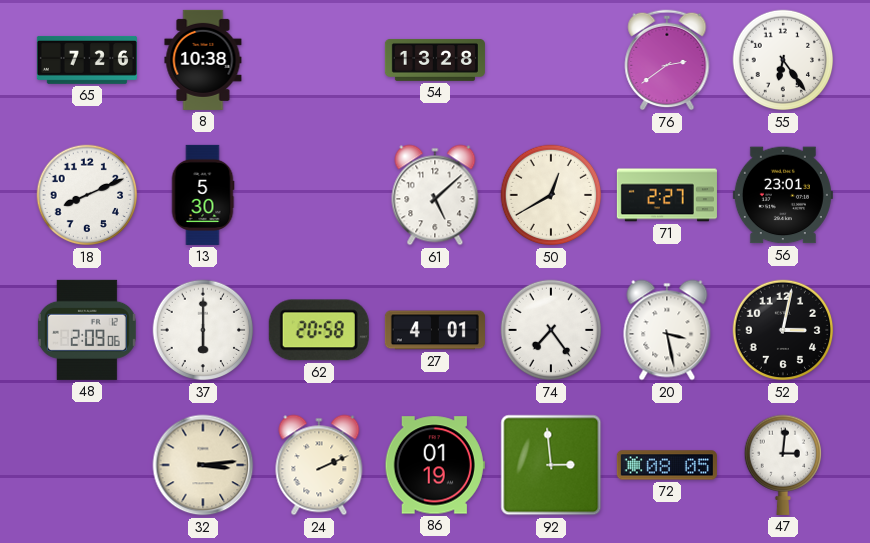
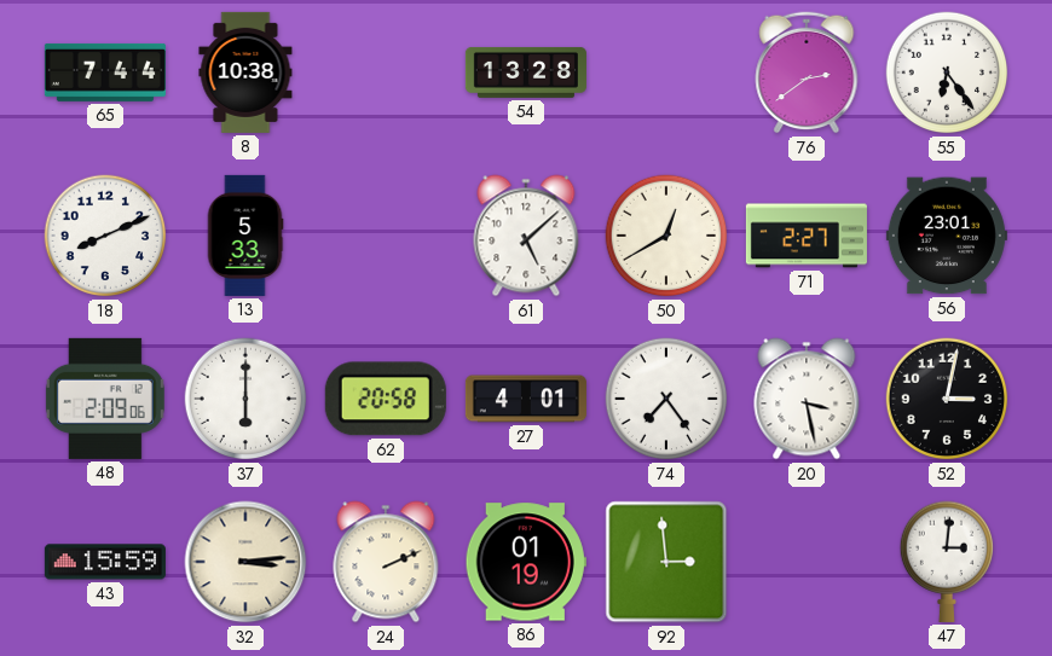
65: 7:26 -> 7:44
13: 5:30 -> 5:33
43: none -> 15:59
72: 08:05 -> none
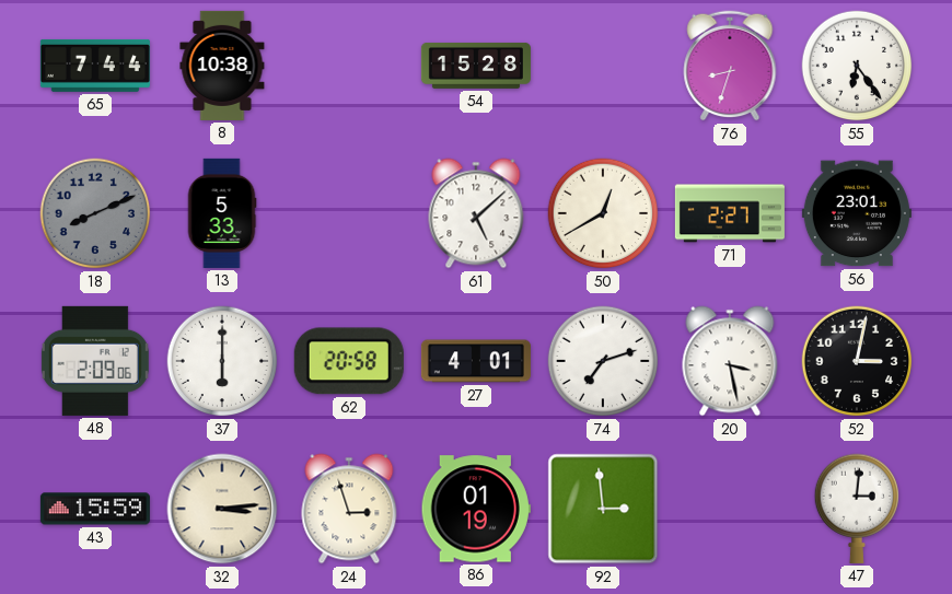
54: 13:28 -> 15:28
76: 2:39 -> 8:33
18 dial: white -> grey
74: 7:24 -> 7:12
24: 2:11 -> 2:57
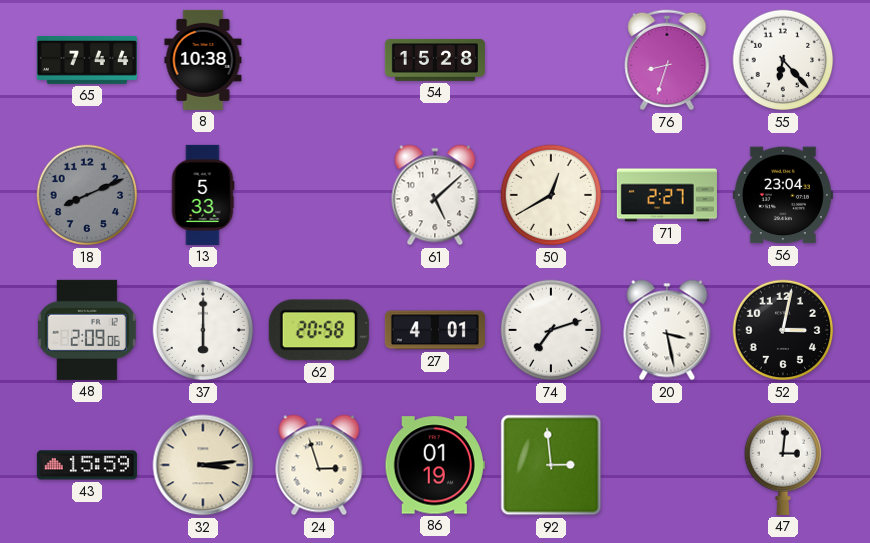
55: 6:24 -> 6:23
56: 23:01 -> 23:04
